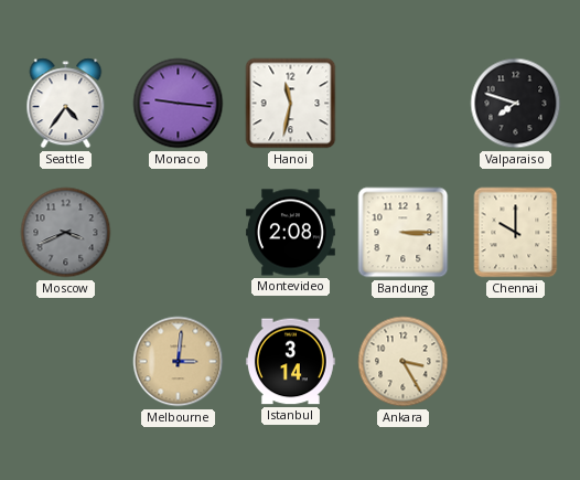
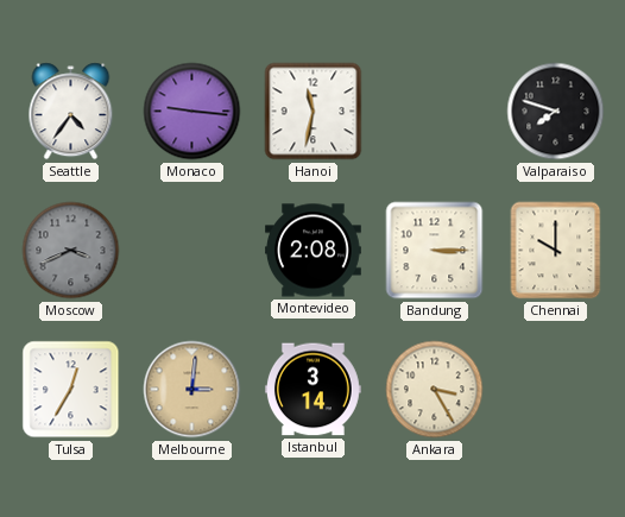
Tulsa: none -> 12:35
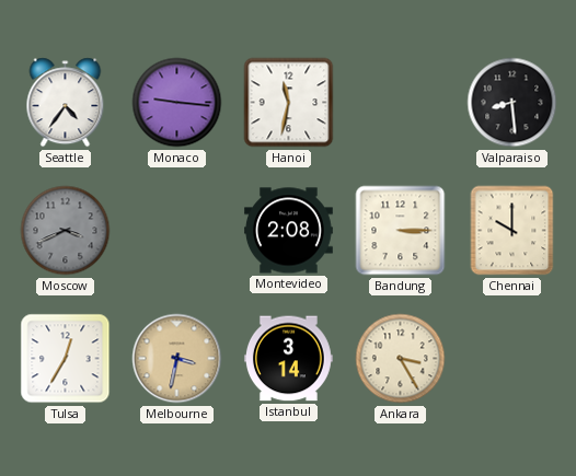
Valparaiso: 7:48 -> 8:29
Melbourne: 3:01 -> 3:32
